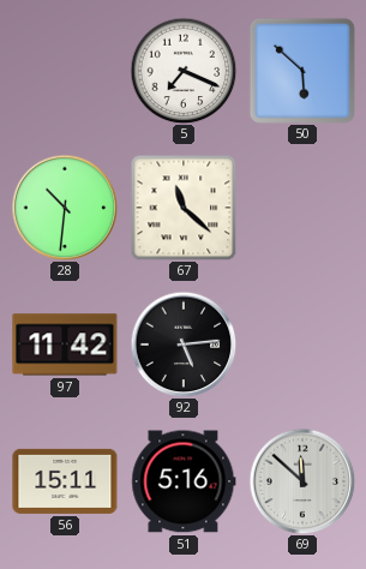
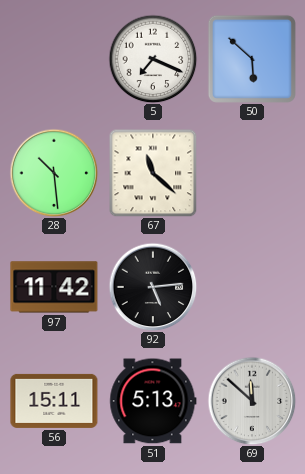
28: 10:31 -> 10:29
51: 5:16 -> 5:13
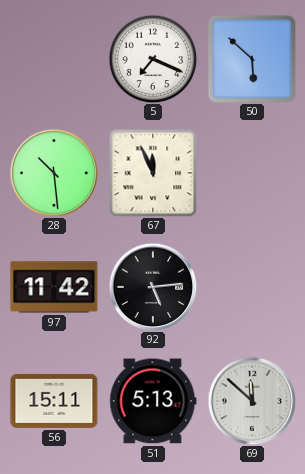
67: 11:22 -> 11:56
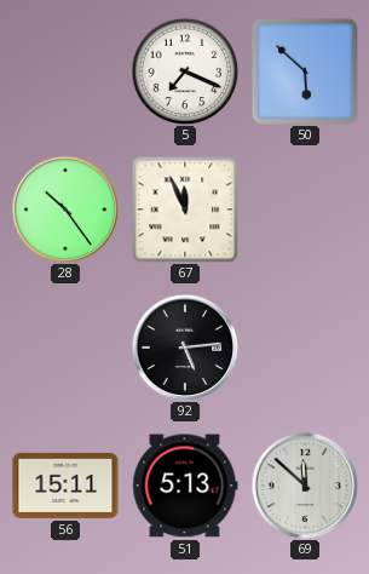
28: 10:29 -> 10:24
97: 11:42 -> none
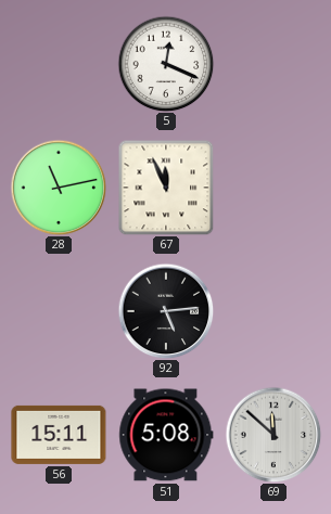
5: 7:19 -> 12:19
50: 5:52 -> none
28: 10:24 -> 11:13
51: 5:13 -> 5:08
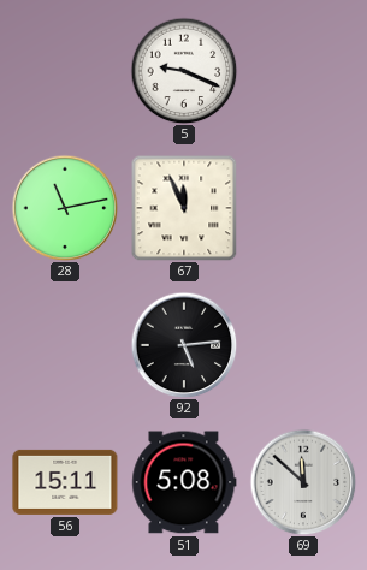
5: 12:19 -> 9:19
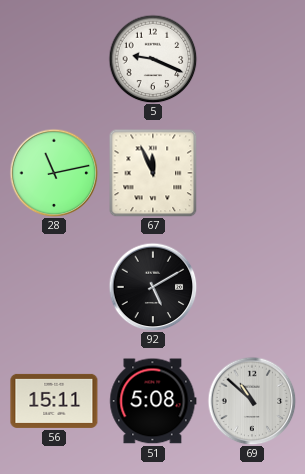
92: 5:14 -> 5:10
69: 11:52 -> 10:52
